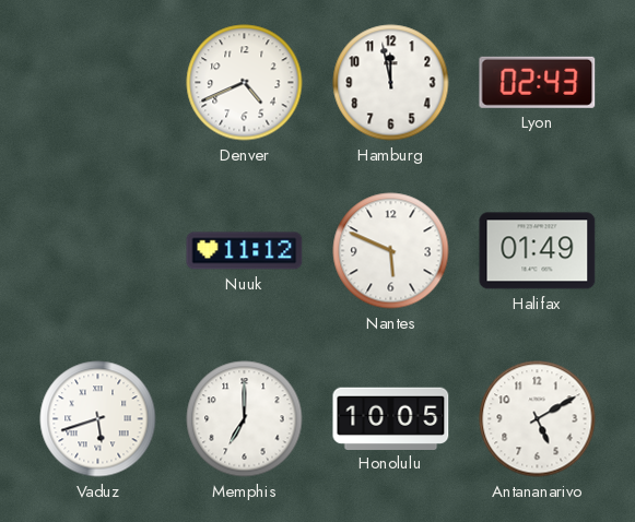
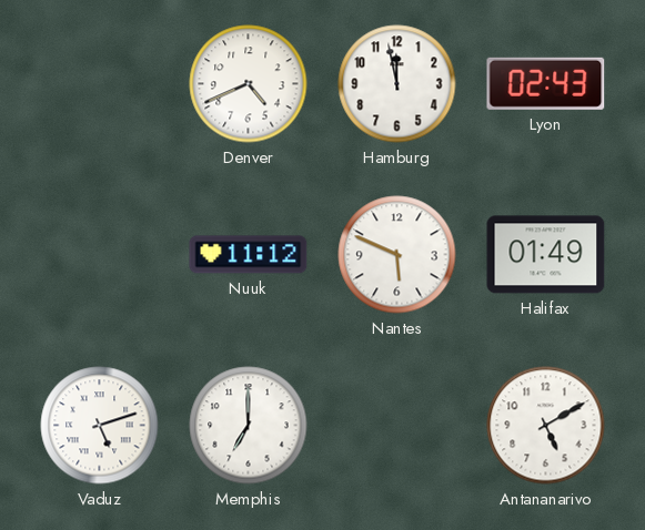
Vaduz: 5:42 -> 5:12
Honolulu: 10:05 -> none
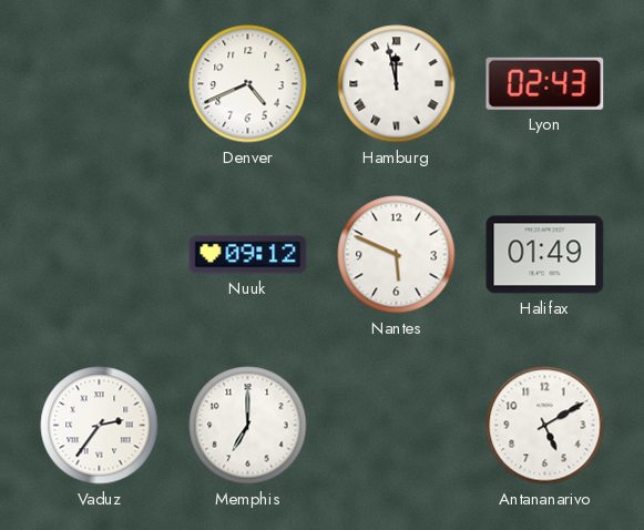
Hamburg numerals: Arabic -> Roman
Nuuk: 11:12 -> 09:12
Vaduz: 5:12 -> 2:36
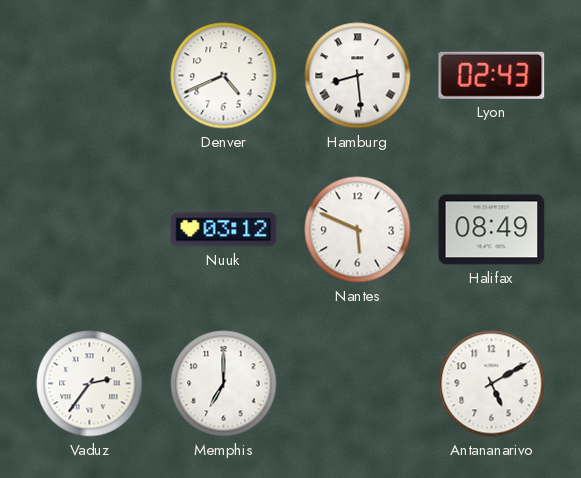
Hamburg: 11:58 -> 8:29
Nuuk: 09:12 -> 03:12
Halifax: 01:49 -> 08:49
